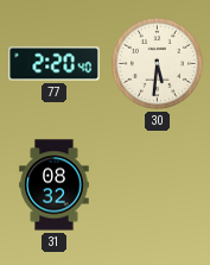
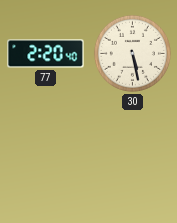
30: 5:31 -> 5:28
31: 08:32 -> none
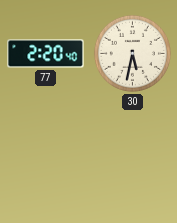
30: 5:28 -> 5:32
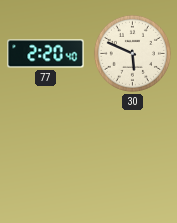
30: 5:32 -> 5:49
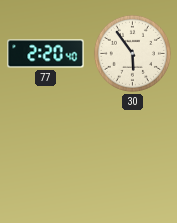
30: 5:49 -> 5:54
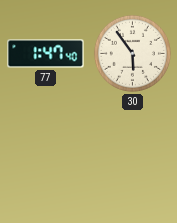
77: 2:20 -> 1:47
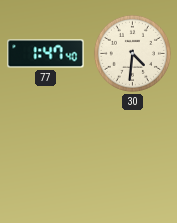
30: 5:54 -> 4:31
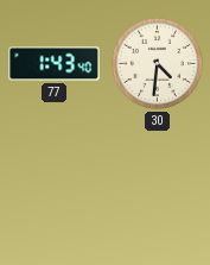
77: 1:47 -> 1:43
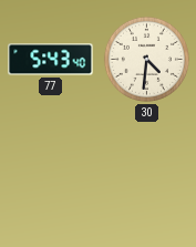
77: 1:43 -> 5:43
